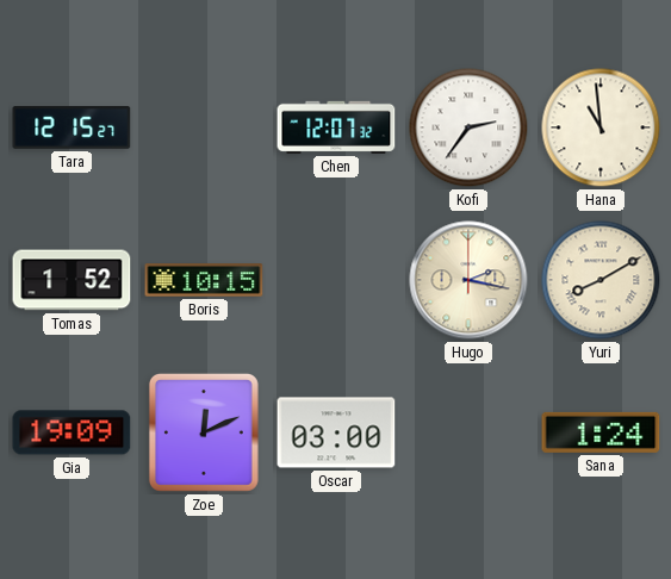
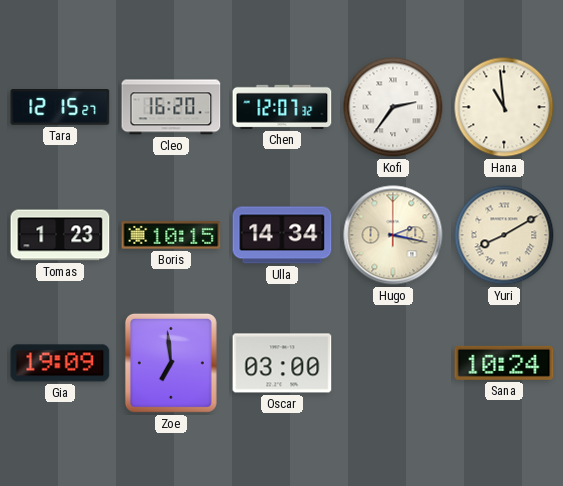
Cleo: none -> 16:20
Tomas: 1:52 -> 1:23
Ulla: none -> 14:34
Zoe: 12:11 -> 6:59
Sana: 1:24 -> 10:24
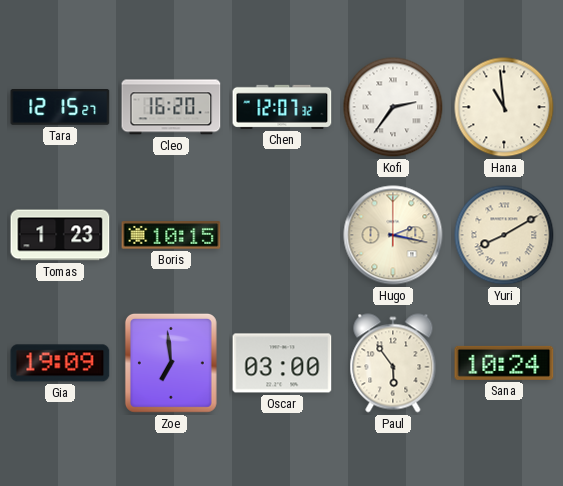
Ulla: 14:34 -> none
Paul: none -> 5:54
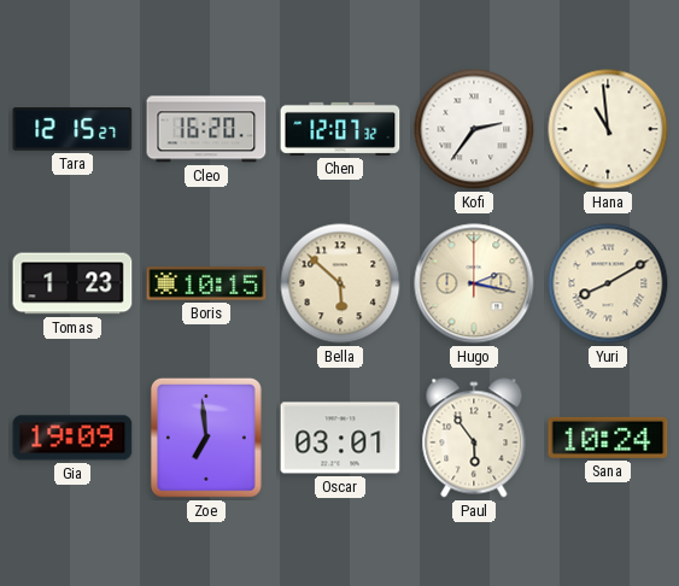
Bella: none -> 5:52
Oscar: 03:00 -> 03:01
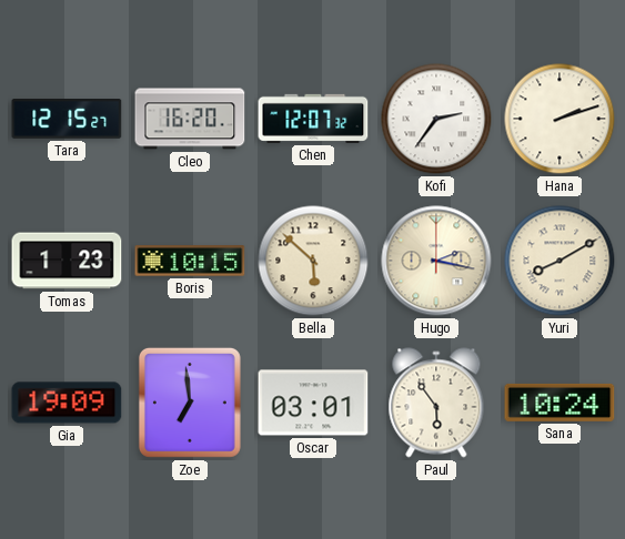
Hana: 10:59 -> 2:12
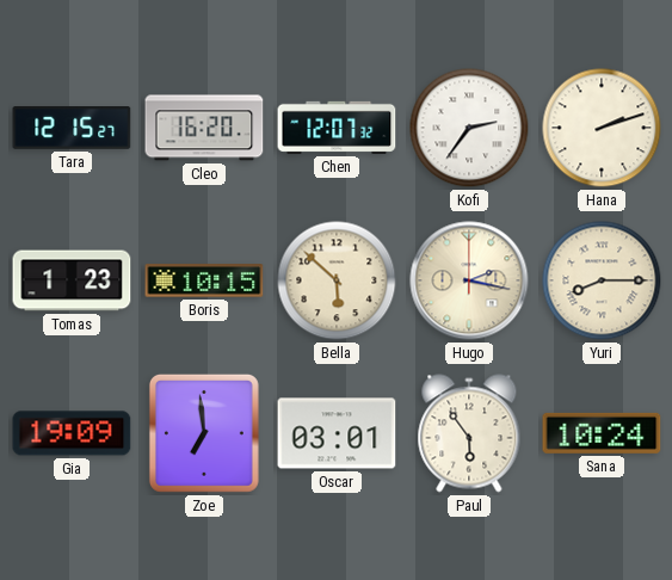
Yuri: 8:10 -> 8:15
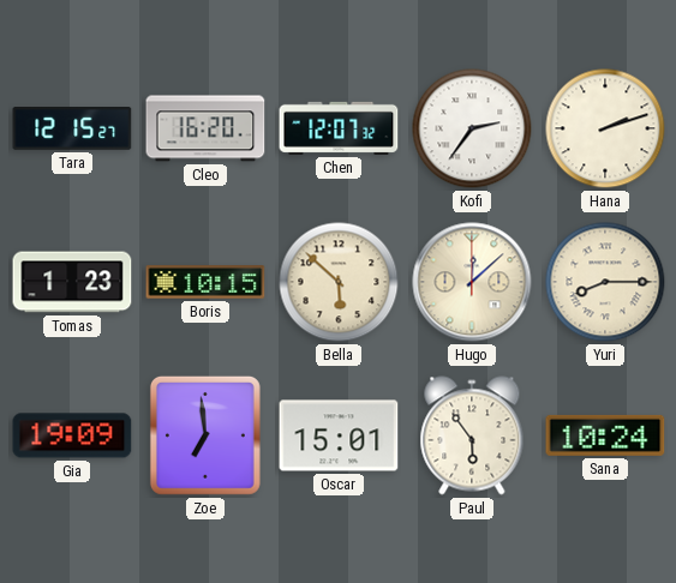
Hugo: 2:17 -> 12:08
Oscar: 03:01 -> 15:01
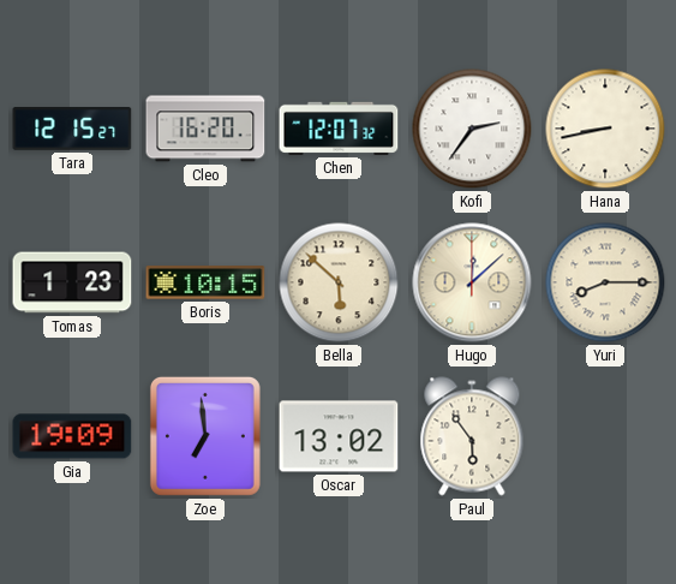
Hana: 2:12 -> 8:43
Oscar: 15:01 -> 13:02
Sana: 10:24 -> none
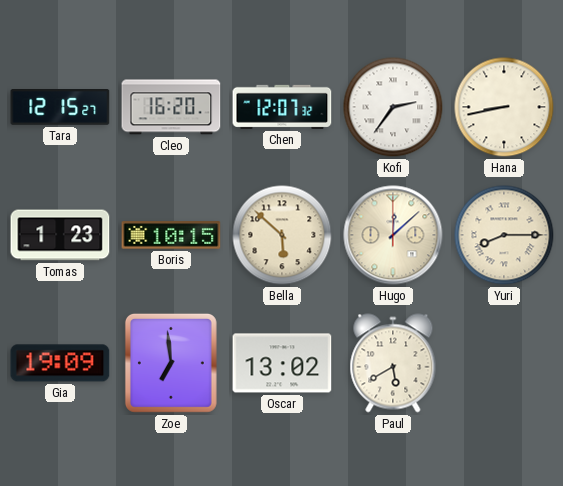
Paul: 5:54 -> 5:40
